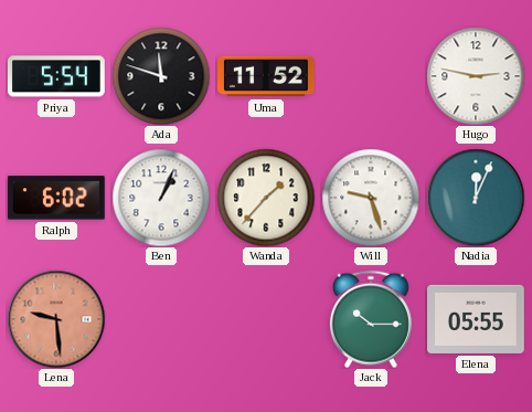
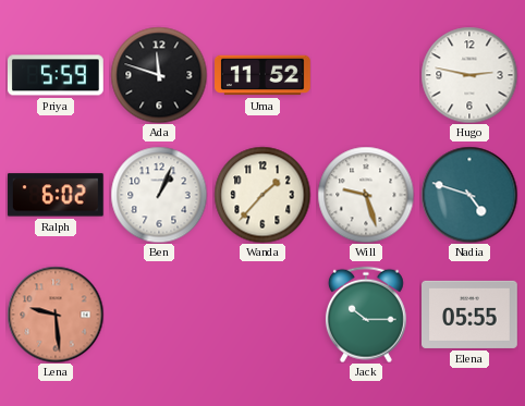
Priya: 5:54 -> 5:59
Nadia: 12:04 -> 4:48
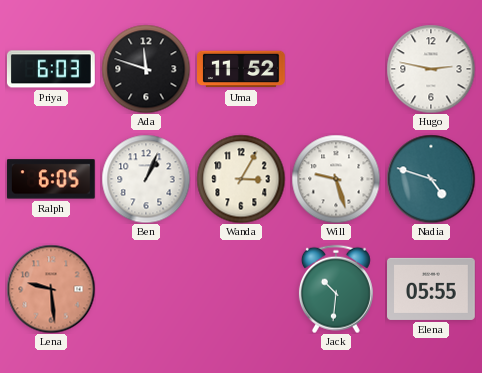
Priya: 5:59 -> 6:03
Ralph: 6:02 -> 6:05
Wanda: 1:37 -> 3:05
Jack: 10:15 -> 10:31
